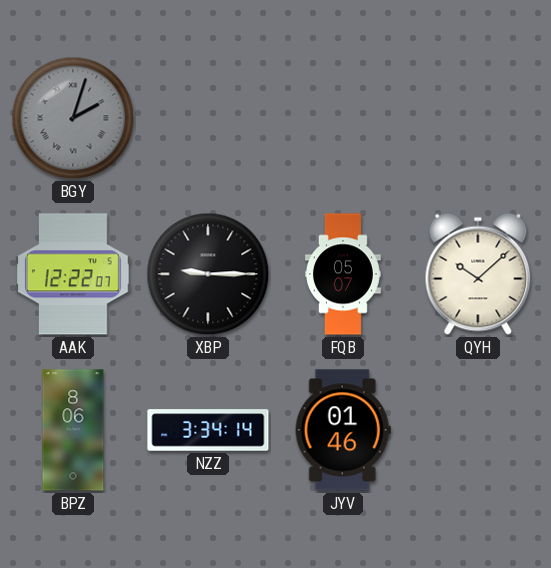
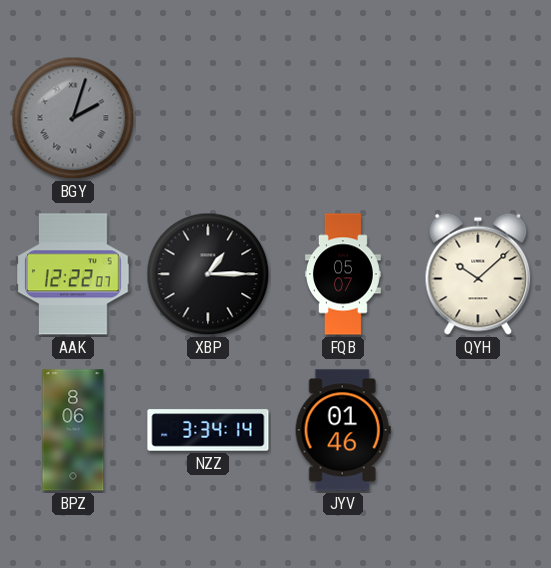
XBP: 9:15 -> 1:15
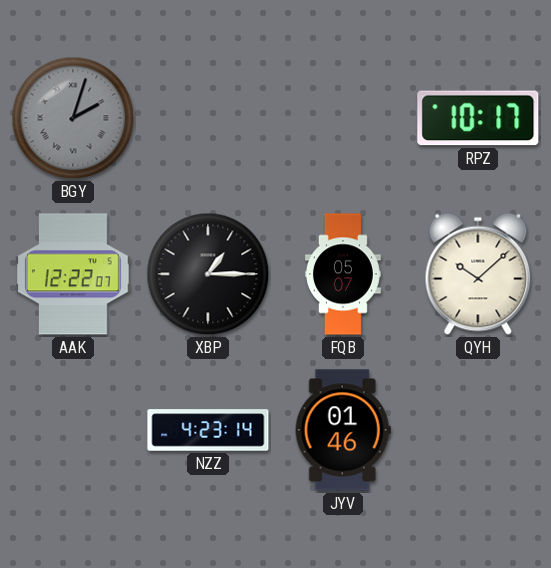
RPZ: none -> 10:17
BPZ: 8:06 -> none
NZZ: 3:34 -> 4:23
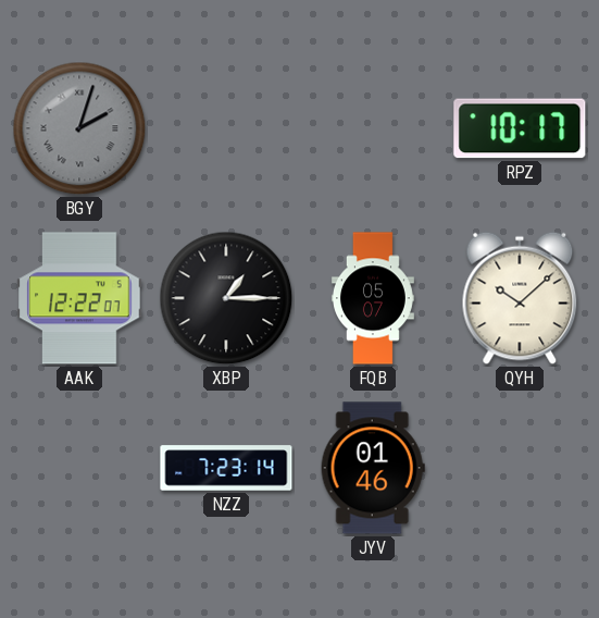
NZZ: 4:23 -> 7:23
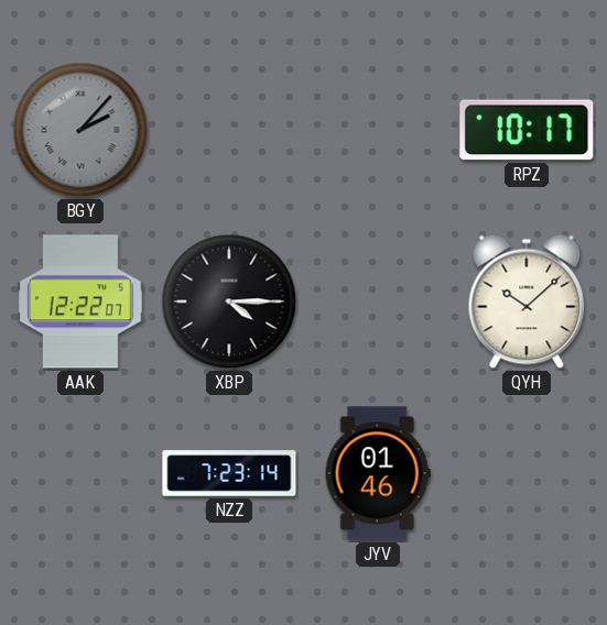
BGY: 2:03 -> 2:07
XBP: 1:15 -> 4:15
FQB: 05:07 -> none
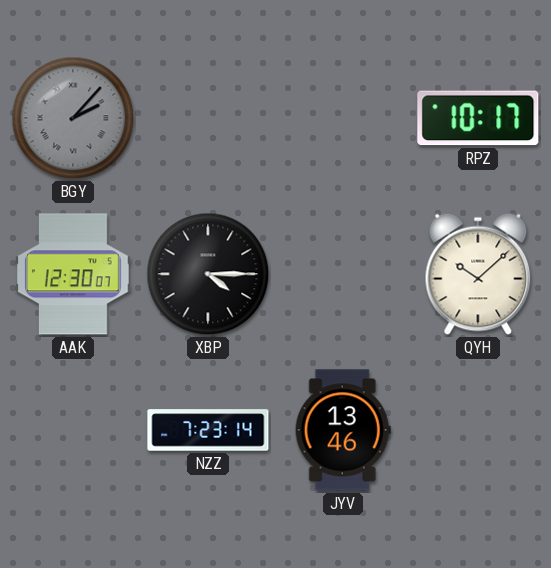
AAK: 12:22 -> 12:30
JYV: 01:46 -> 13:46
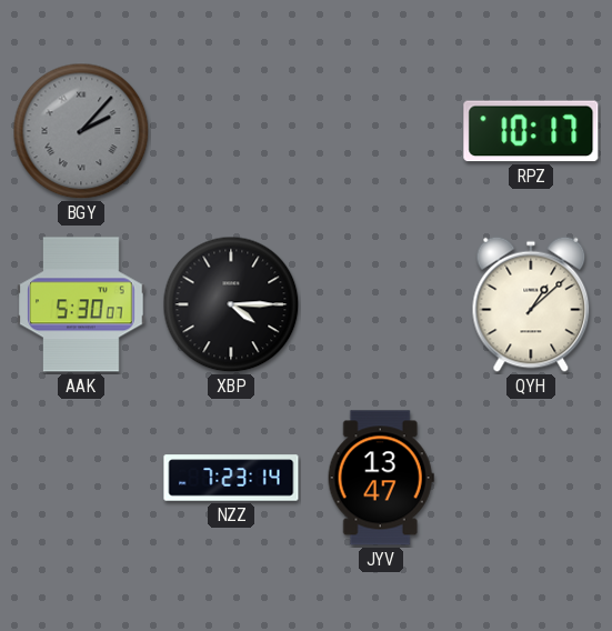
AAK: 12:30 -> 5:30
QYH: 10:08 -> 1:08
JYV: 13:46 -> 13:47
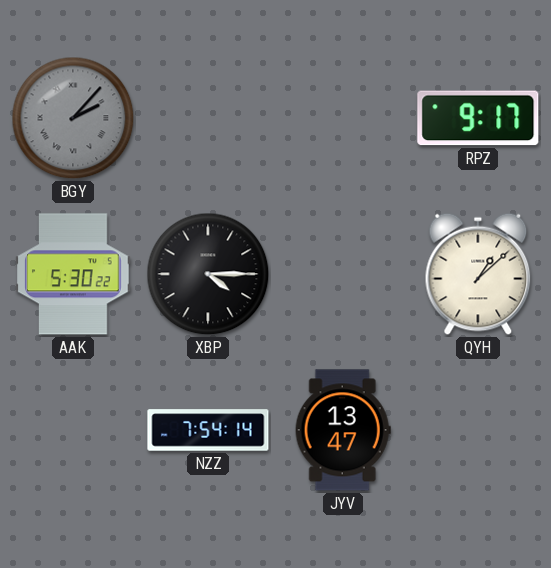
RPZ: 10:17 -> 9:17
AAK: 5:30:07 -> 5:30:22
NZZ: 7:23 -> 7:54
